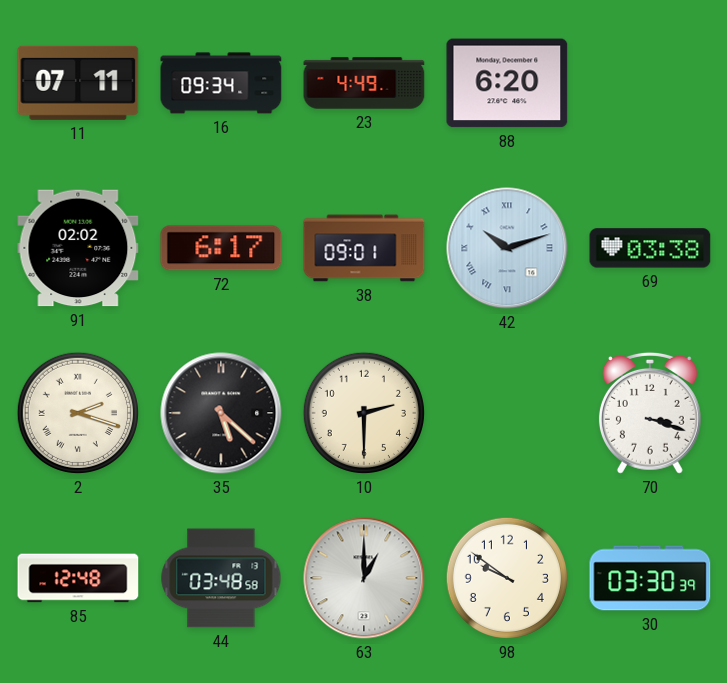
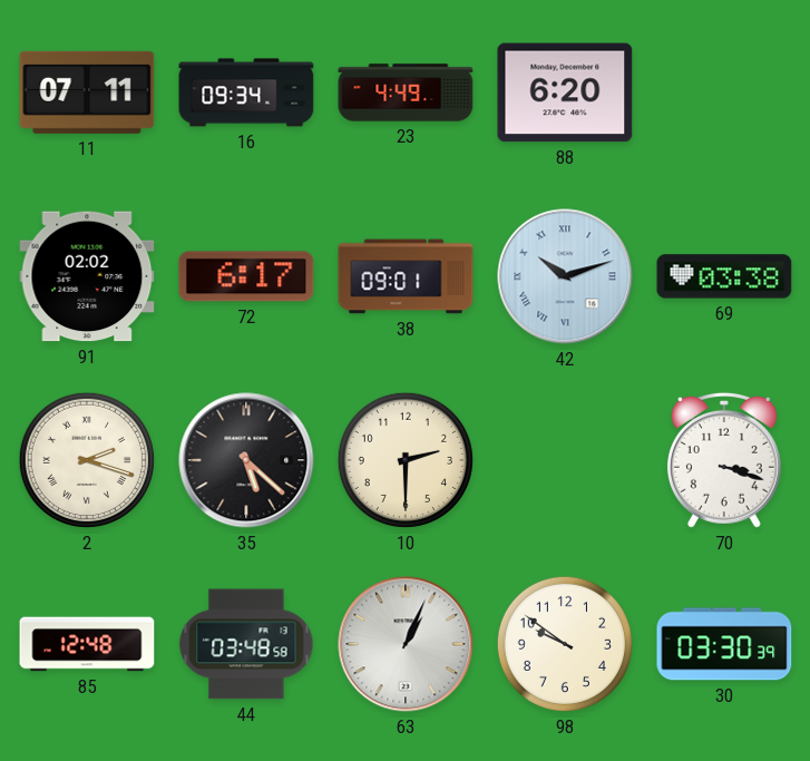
63: 1:00 -> 1:04
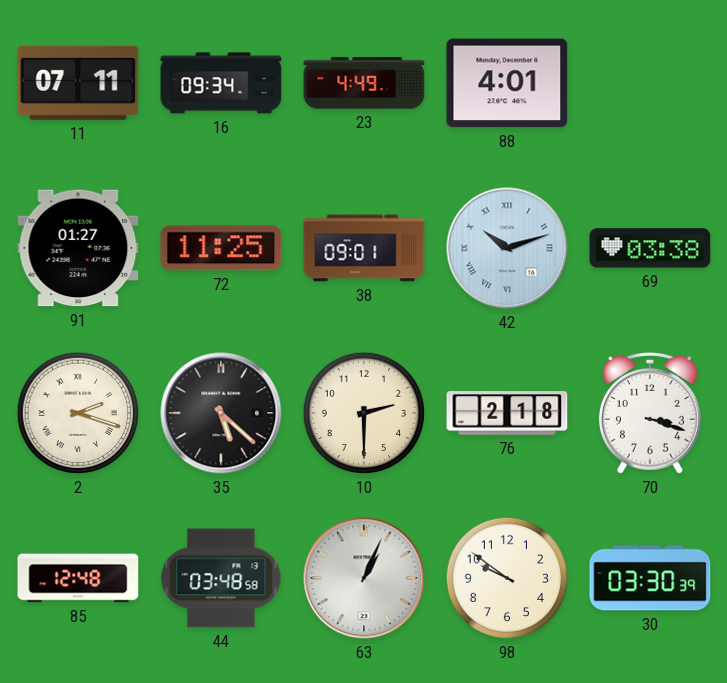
88: 6:20 -> 4:01
91: 02:02 -> 01:27
72: 6:17 -> 11:25
76: none -> 2:18
